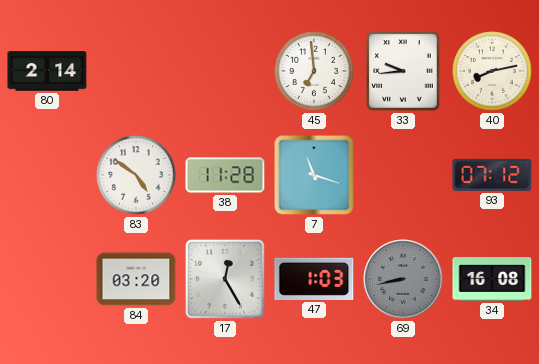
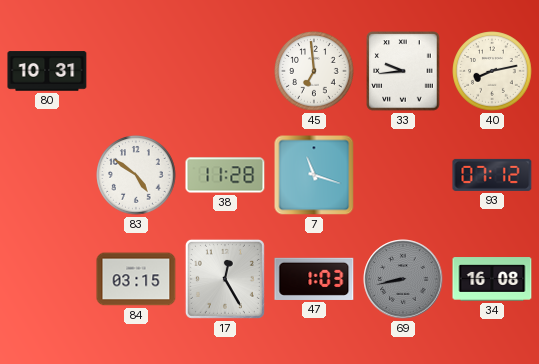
80: 2:14 -> 10:31
84: 03:20 -> 03:15
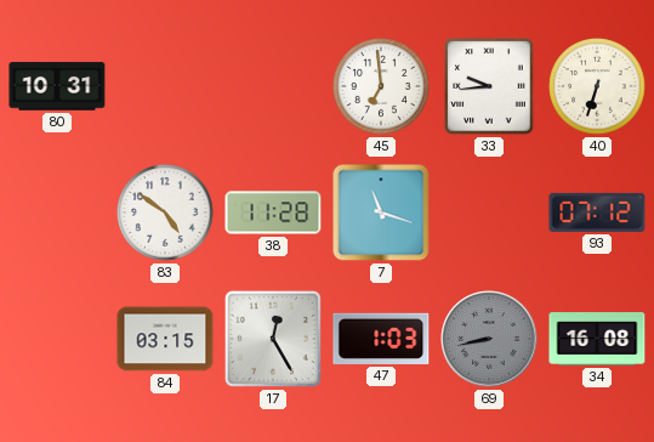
40: 8:13 -> 6:33
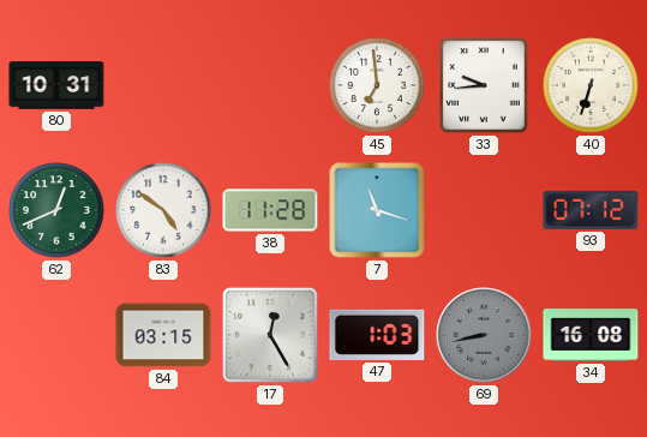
62: none -> 12:41
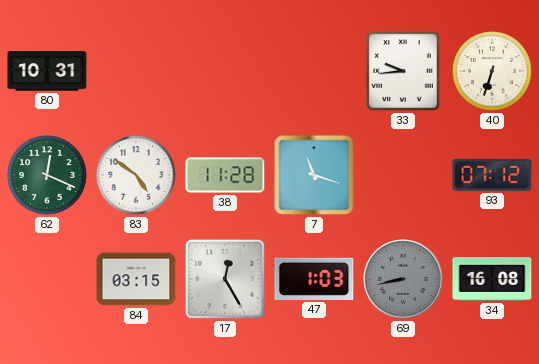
45: 6:59 -> none
62: 12:41 -> 12:19
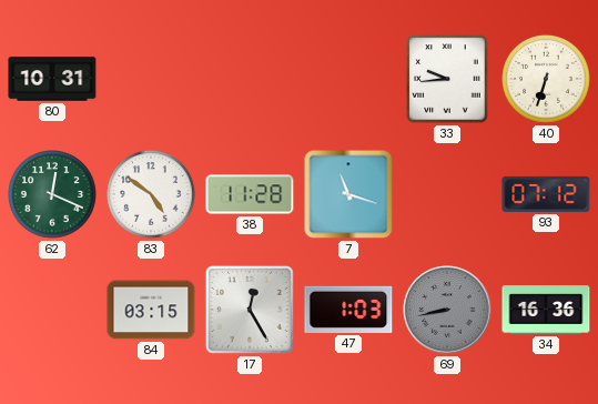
34: 16:08 -> 16:36
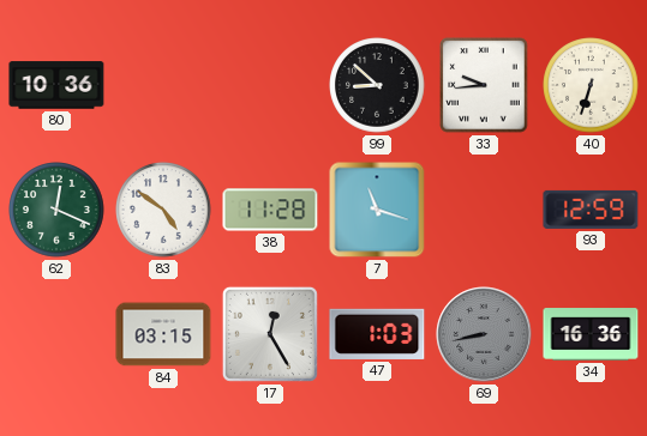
80: 10:31 -> 10:36
99: none -> 8:52
93: 07:12 -> 12:59
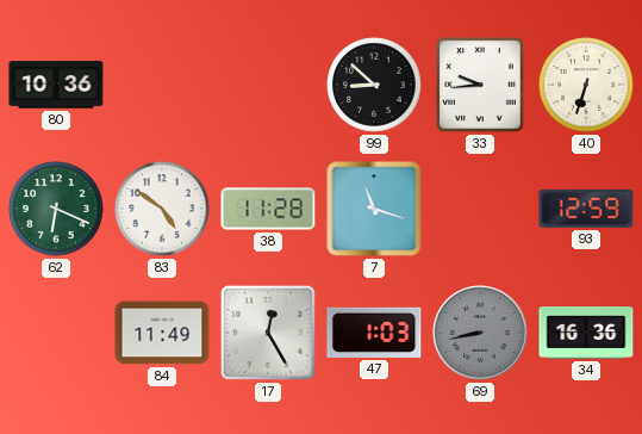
62: 12:19 -> 6:19
84: 03:15 -> 11:49
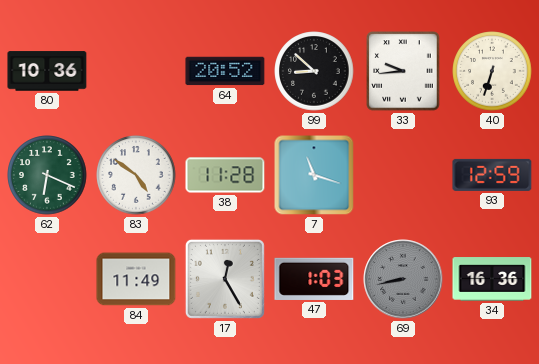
64: none -> 20:52
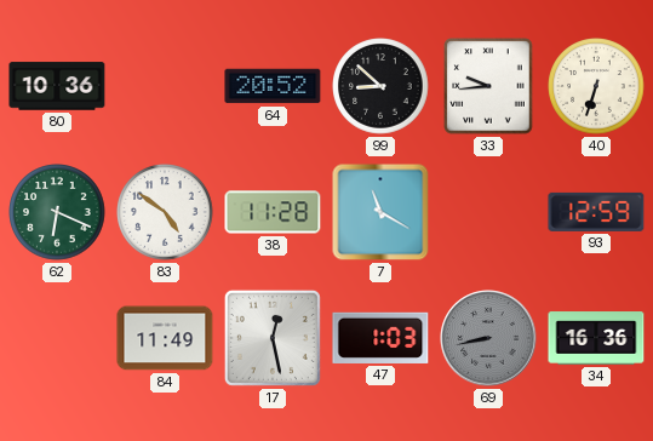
7: 11:18 -> 11:20
17: 12:25 -> 12:28
